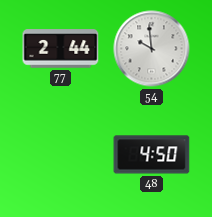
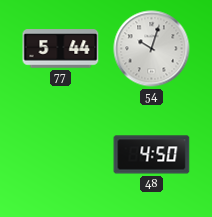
77: 2:44 -> 5:44
54: 9:59 -> 10:03
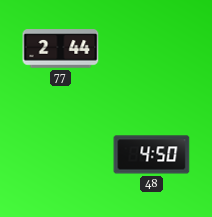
77: 5:44 -> 2:44
54: 10:03 -> none
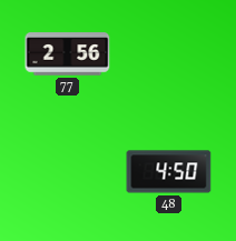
77: 2:44 -> 2:56
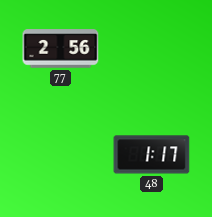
48: 4:50 -> 1:17
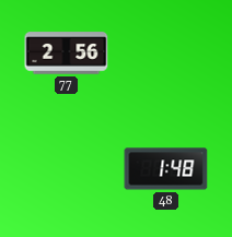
48: 1:17 -> 1:48
